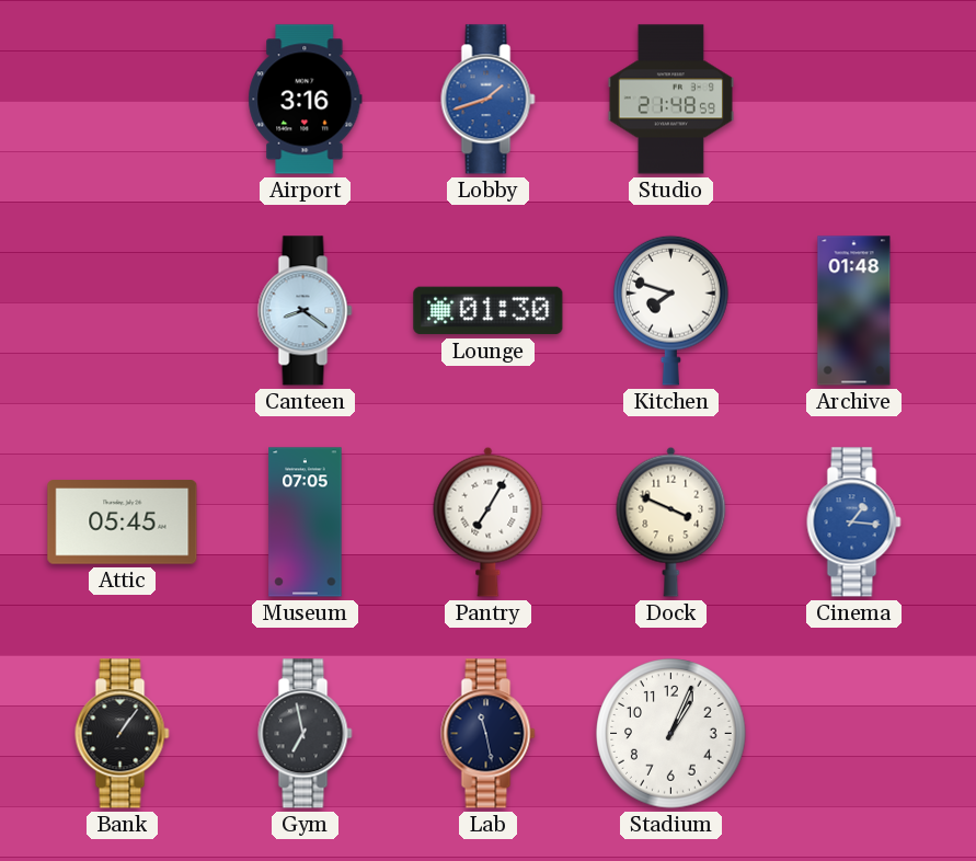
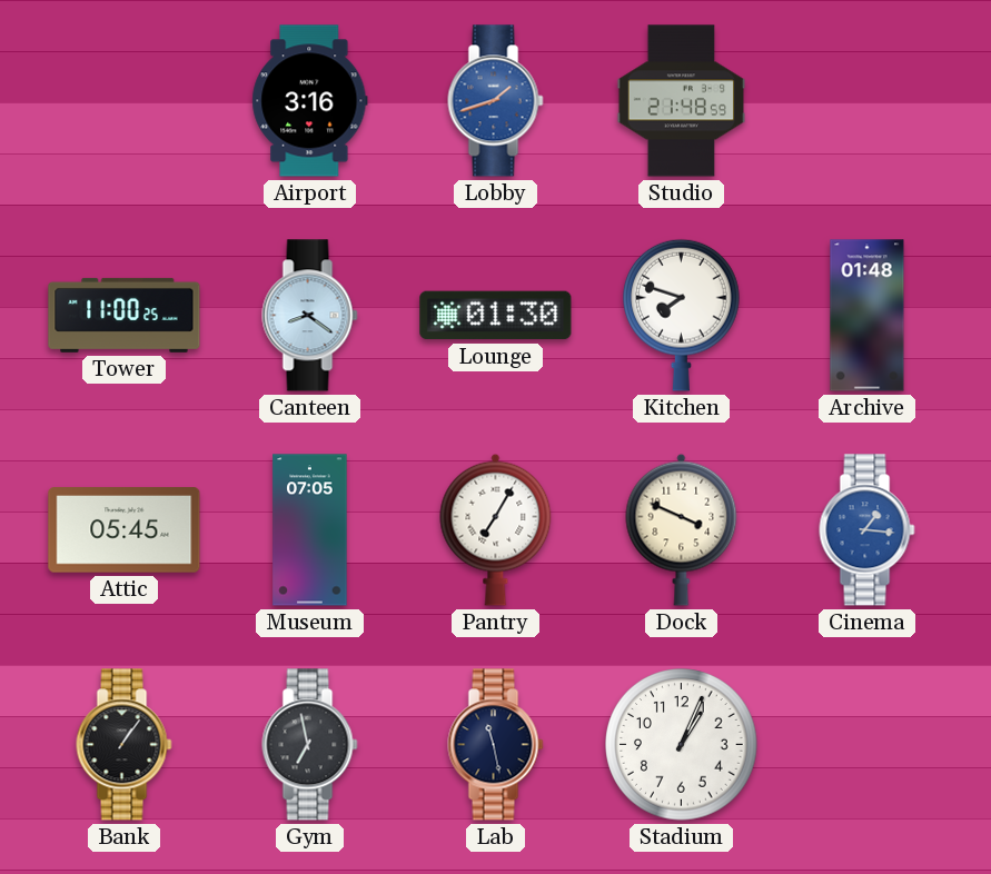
Tower: none -> 11:00
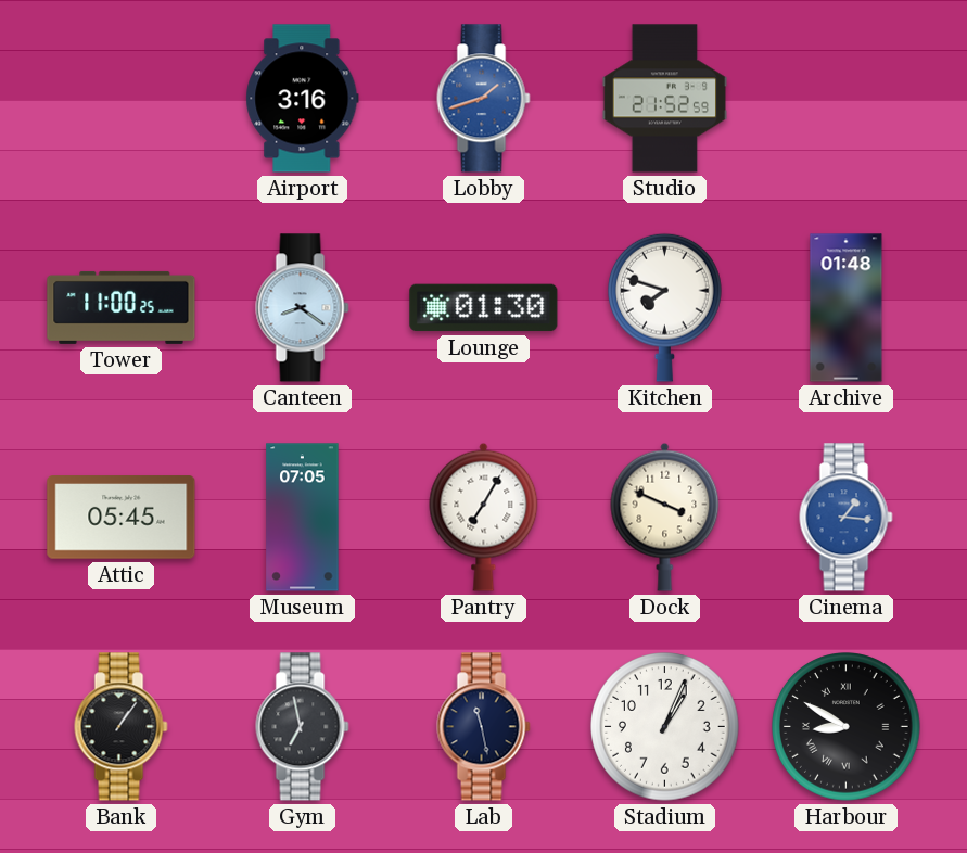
Studio: 21:48 -> 21:52
Harbour: none -> 8:50
